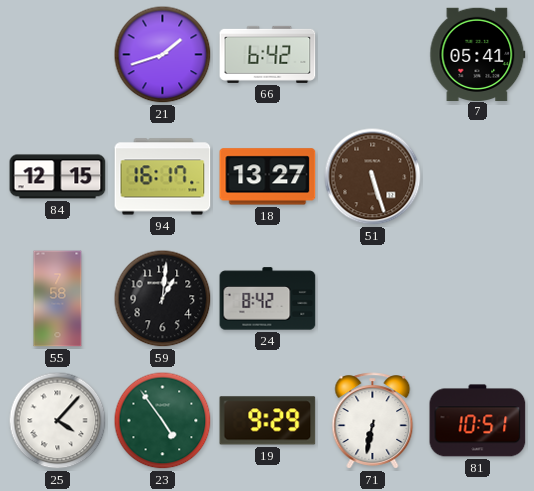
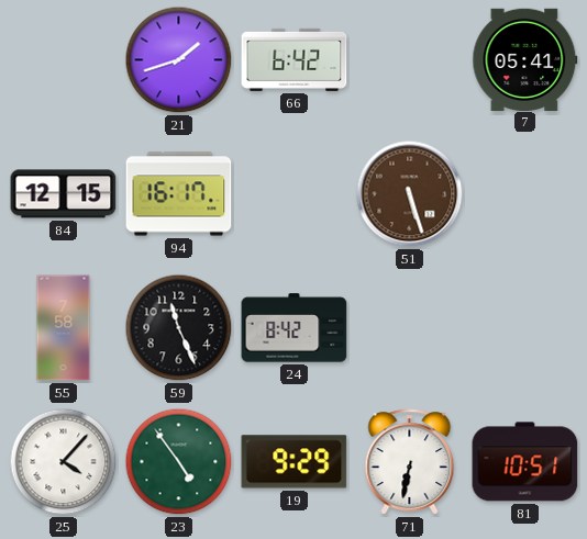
18: 13:27 -> none
59: 1:01 -> 11:26
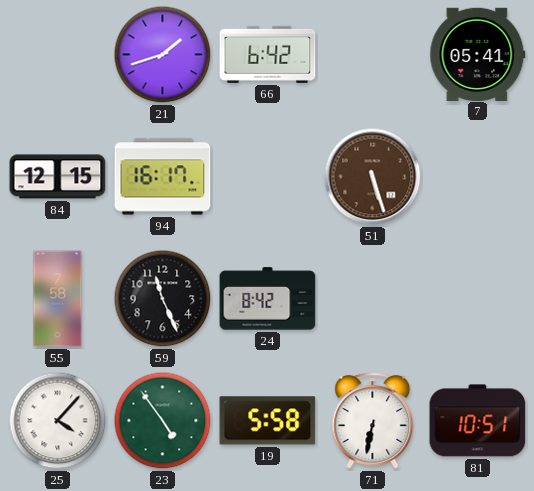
19: 9:29 -> 5:58
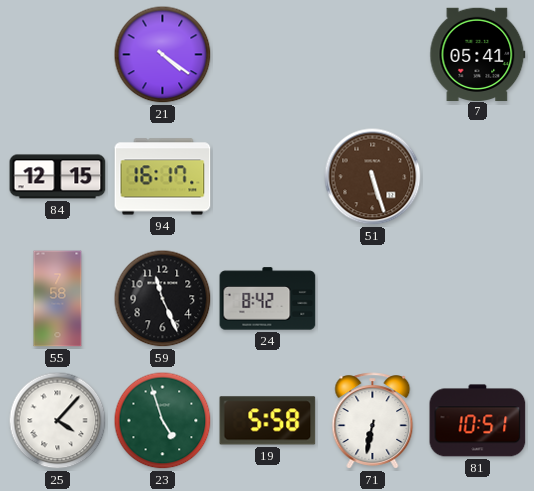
21: 1:42 -> 4:21
66: 6:42 -> none
23: 4:54 -> 4:57
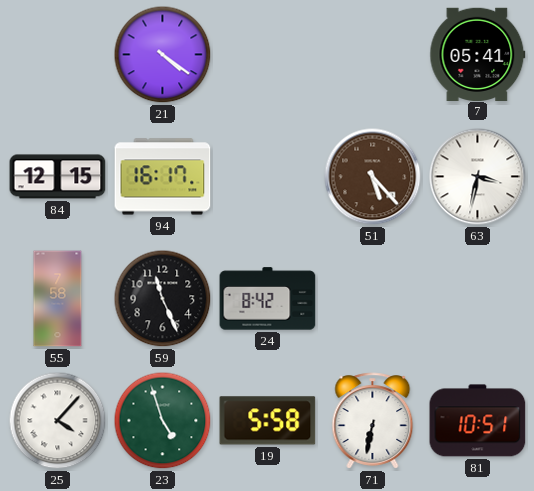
51: 5:27 -> 5:23
63: none -> 3:32
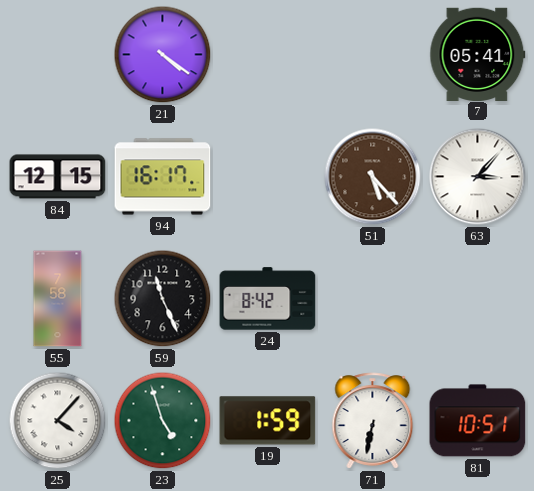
63: 3:32 -> 3:07
19: 5:58 -> 1:59
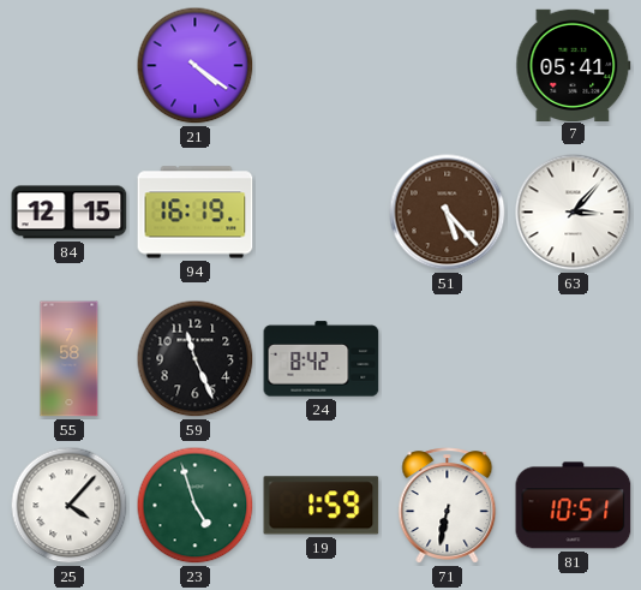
94: 16:17 -> 16:19
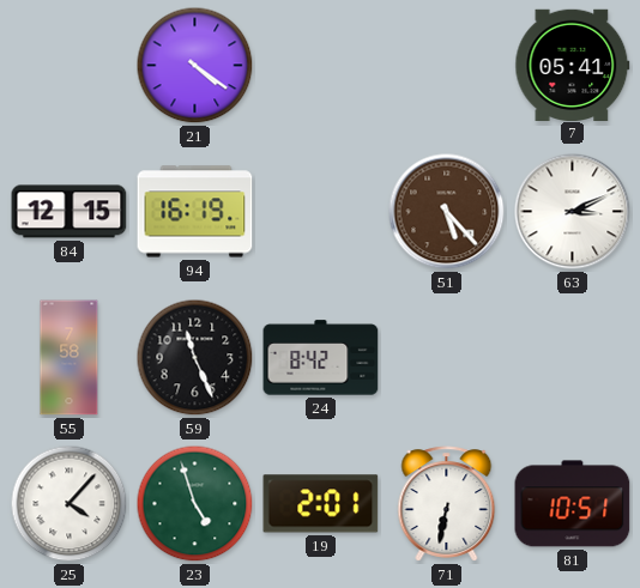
63: 3:07 -> 3:11
19: 1:59 -> 2:01
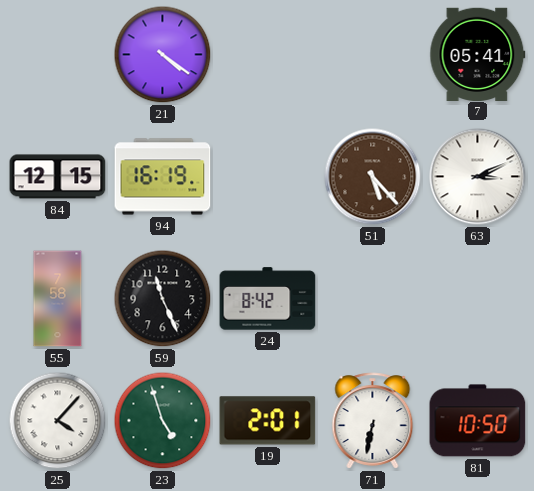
81: 10:51 -> 10:50
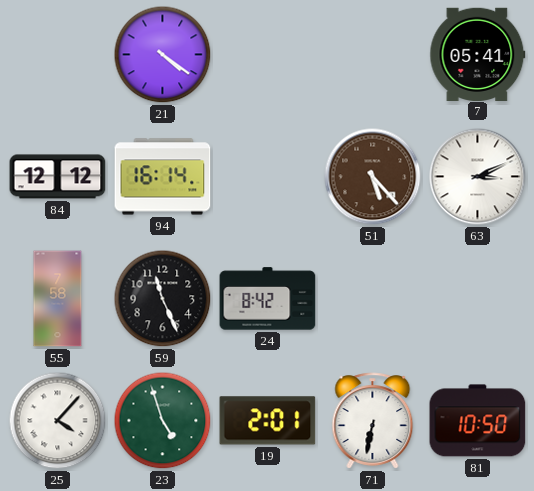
84: 12:15 -> 12:12
94: 16:19 -> 16:14
